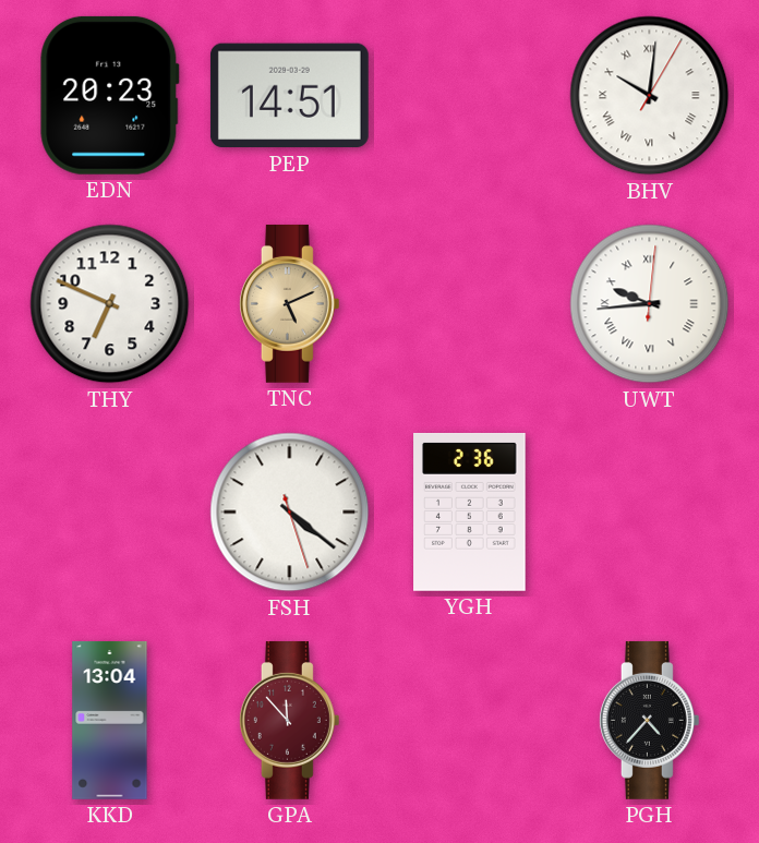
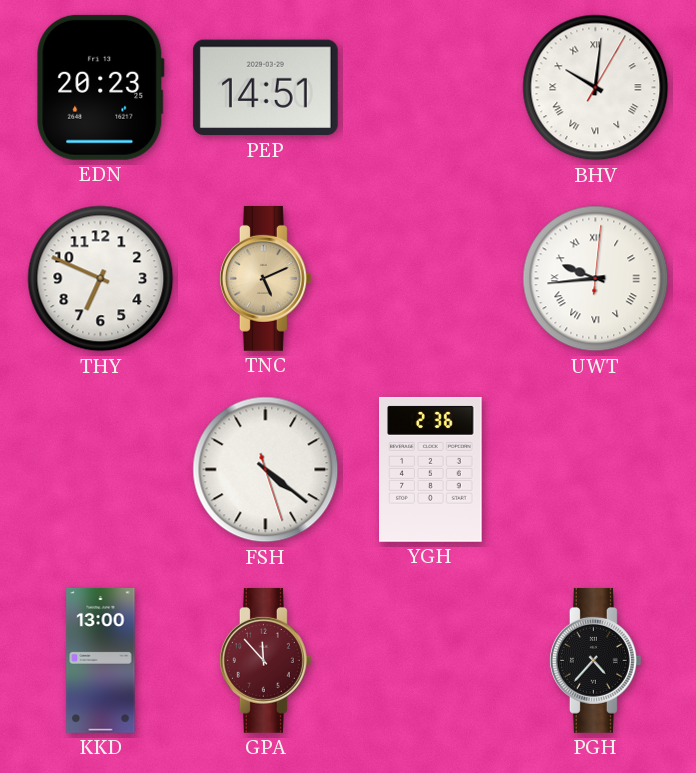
KKD: 13:04 -> 13:00
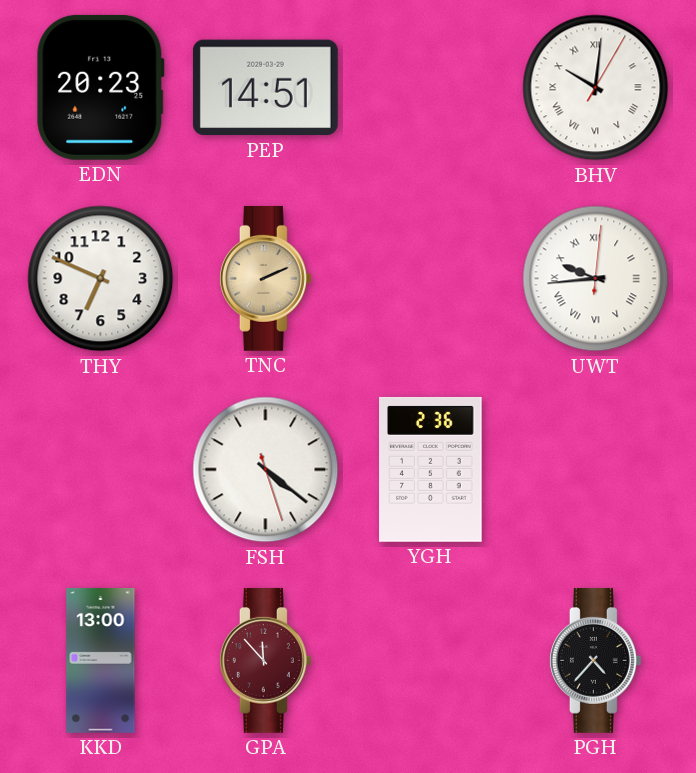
TNC: 5:11 -> 2:11
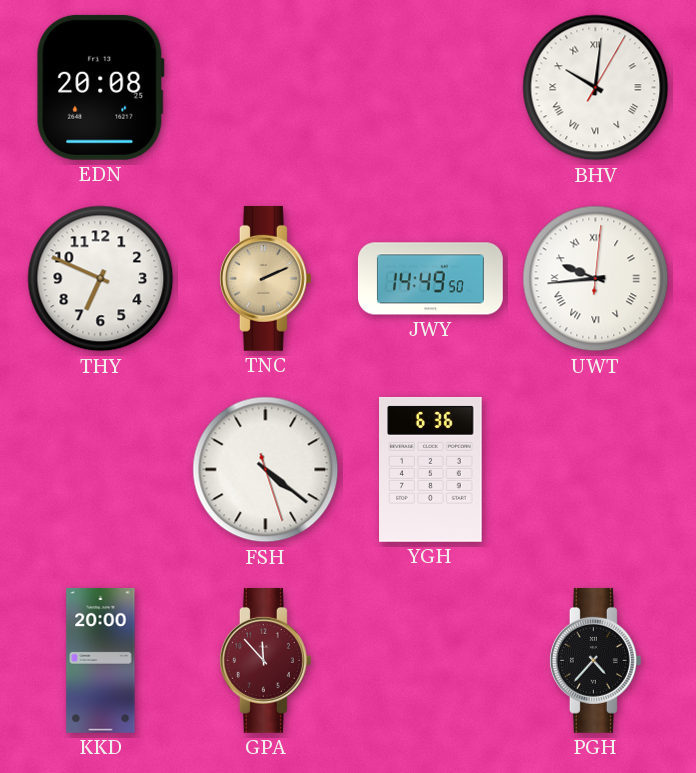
EDN: 20:23 -> 20:08
PEP: 14:51 -> none
JWY: none -> 14:49
YGH: 2:36 -> 6:36
KKD: 13:00 -> 20:00
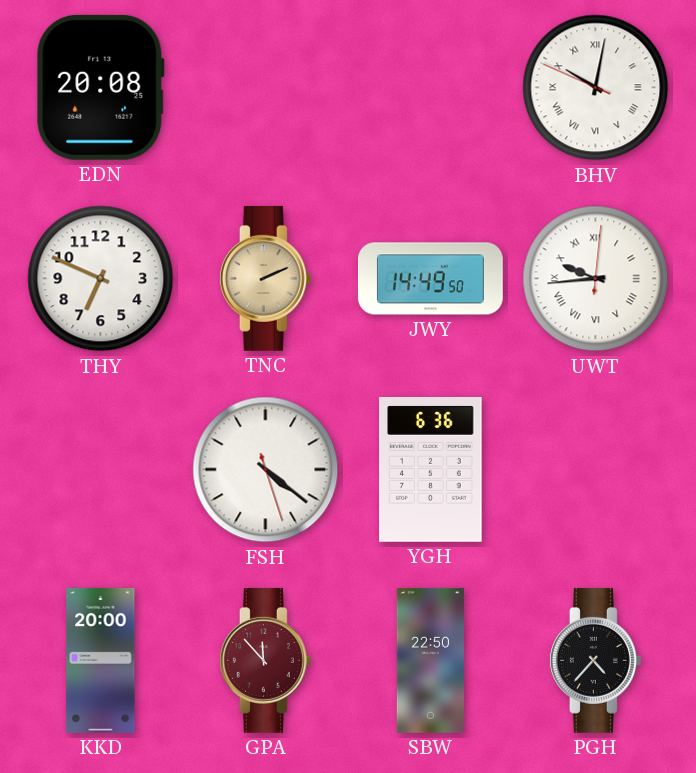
BHV: 10:01:05 -> 10:01:49
SBW: none -> 22:50
